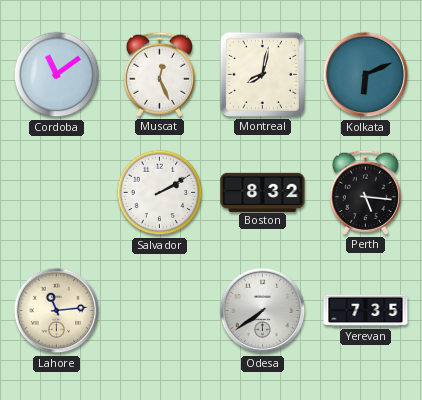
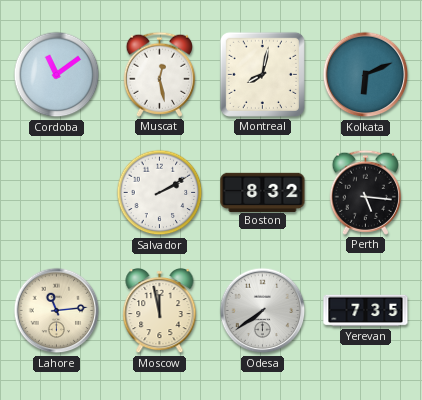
Muscat: 12:26 -> 12:28
Moscow: none -> 11:58
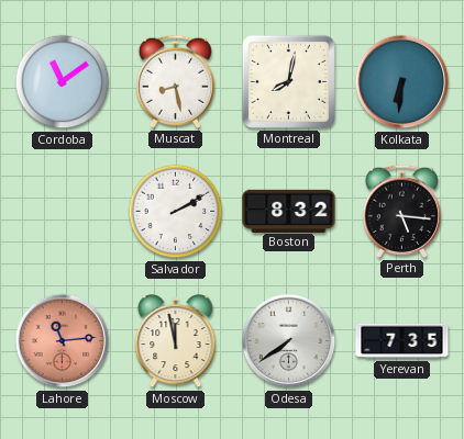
Muscat: 12:28 -> 8:28
Kolkata: 6:11 -> 6:31
Lahore dial: cream -> salmon
